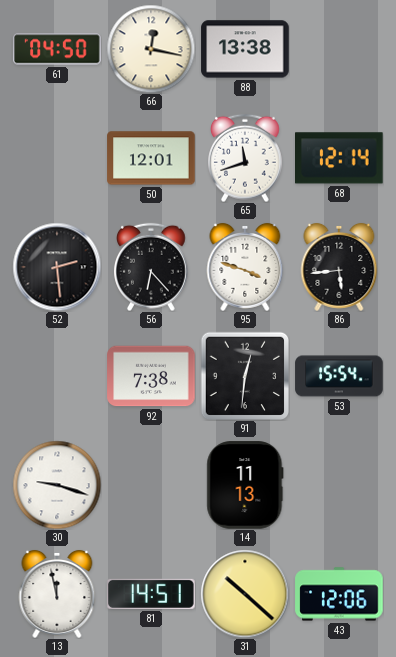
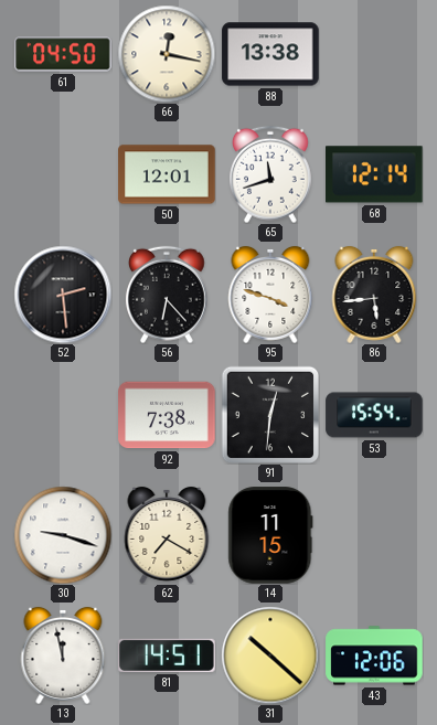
62: none -> 7:20
14: 11:13 -> 11:15
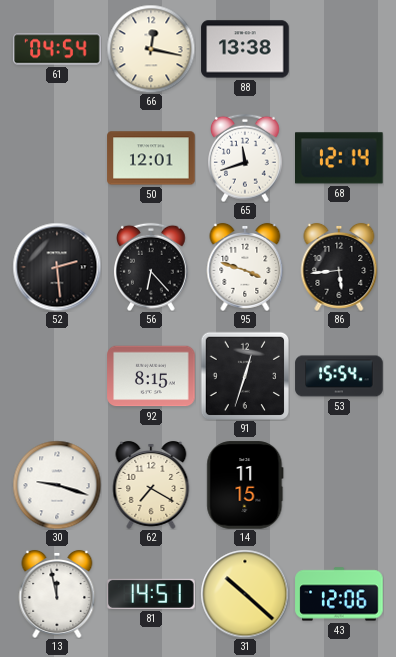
61: 04:50 -> 04:54
92: 7:38 -> 8:15
91: 12:31 -> 12:33
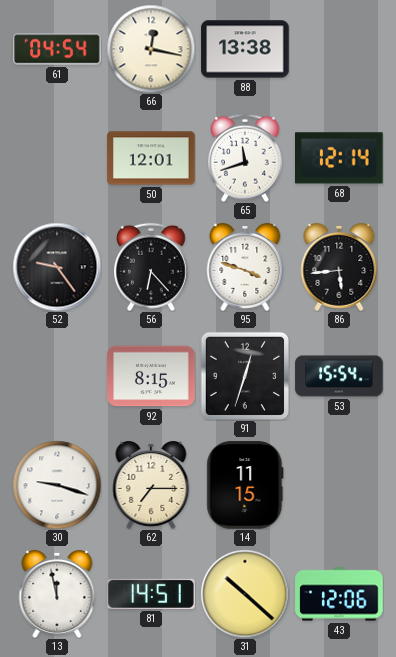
52: 2:29 -> 9:24
62: 7:20 -> 7:15
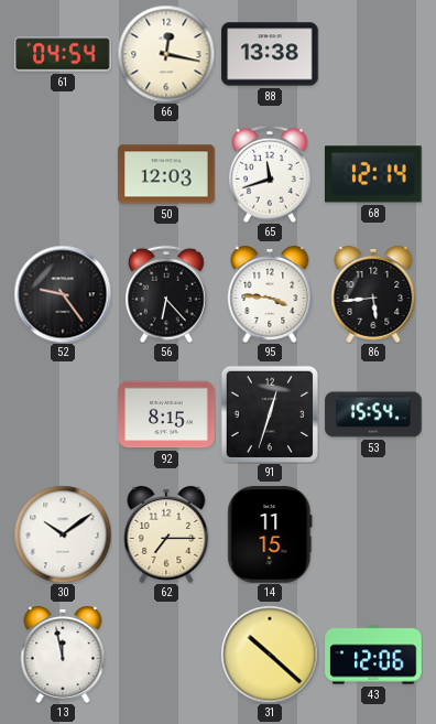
50: 12:01 -> 12:03
95: 3:48 -> 3:46
30: 9:18 -> 10:09
81: 14:51 -> none
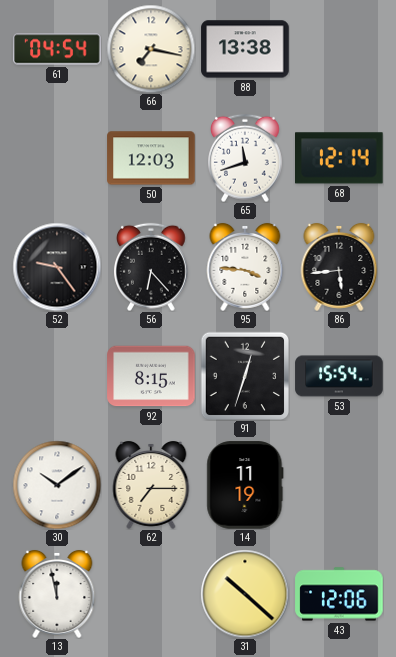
66: 12:17 -> 7:17
14: 11:15 -> 11:19
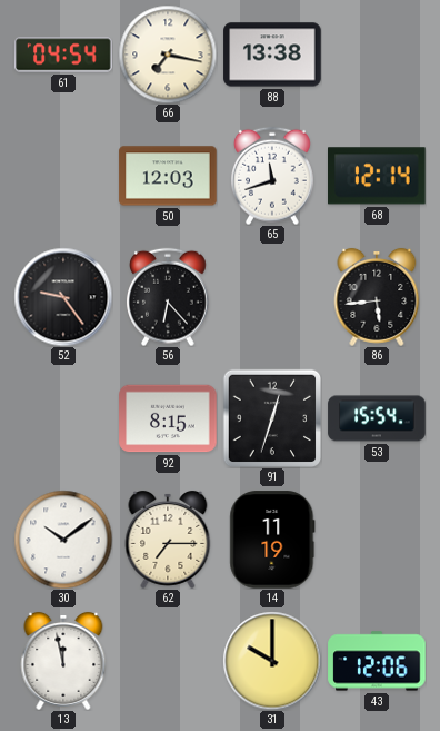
95: 3:46 -> none
31: 10:22 -> 10:00
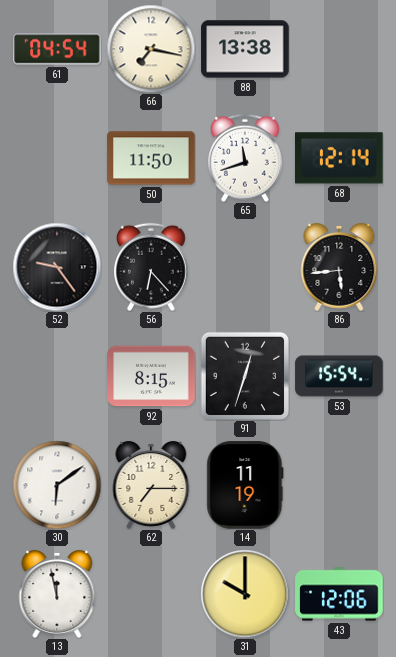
50: 12:03 -> 11:50
30: 10:09 -> 6:09
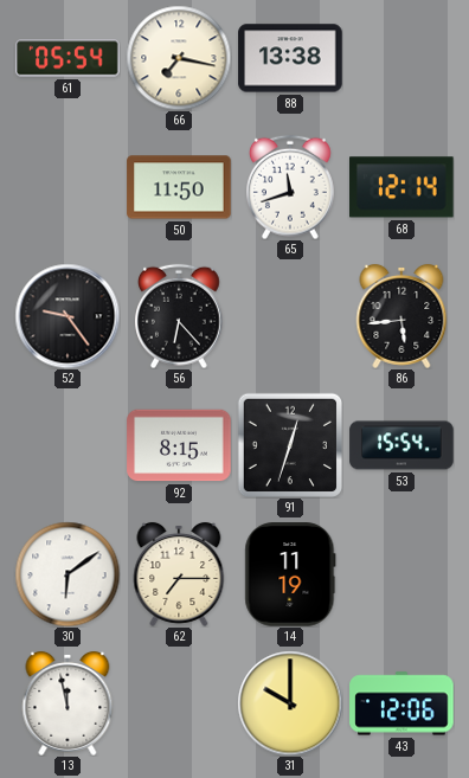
61: 04:54 -> 05:54
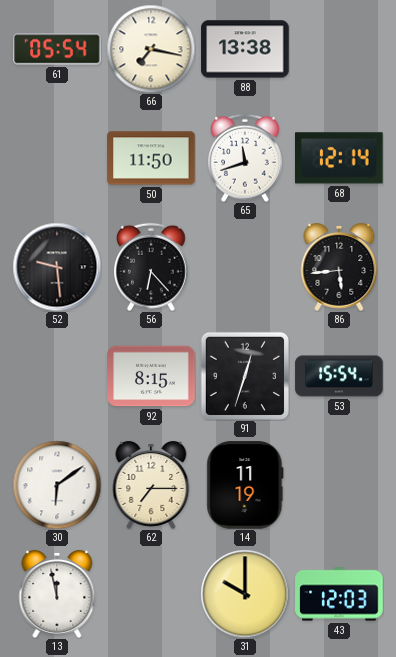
52: 9:24 -> 9:29
43: 12:06 -> 12:03
